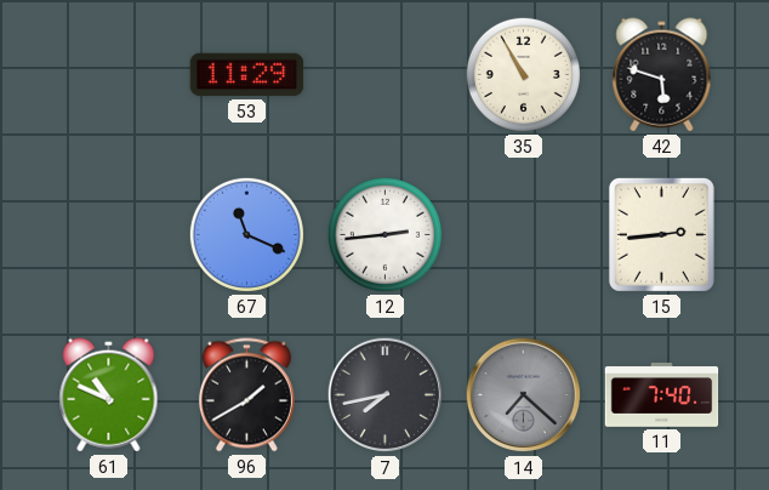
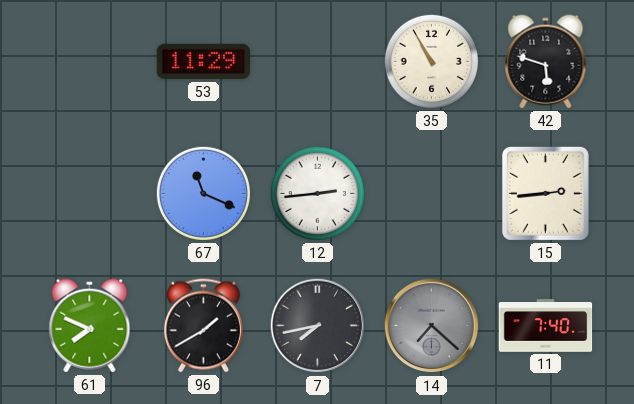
61: 10:49 -> 7:49
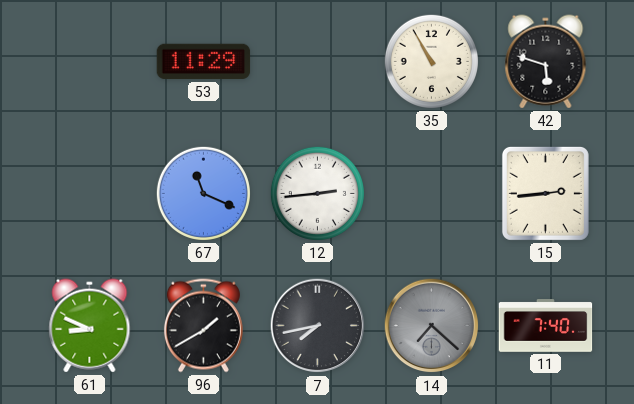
61: 7:49 -> 8:49
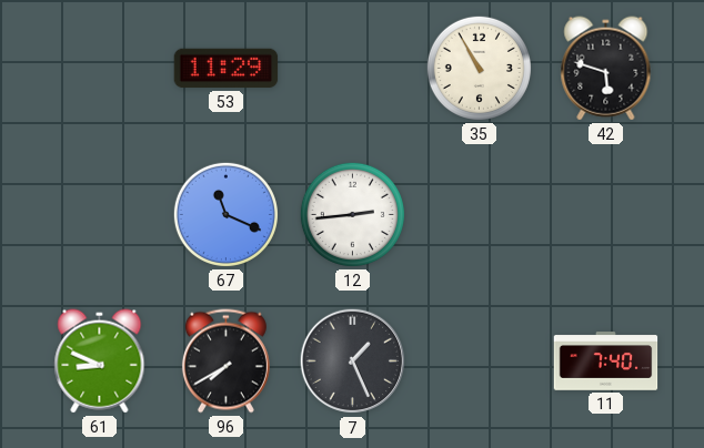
15: 2:44 -> none
96: 1:40 -> 7:40
7: 7:43 -> 1:26
14: 7:22 -> none
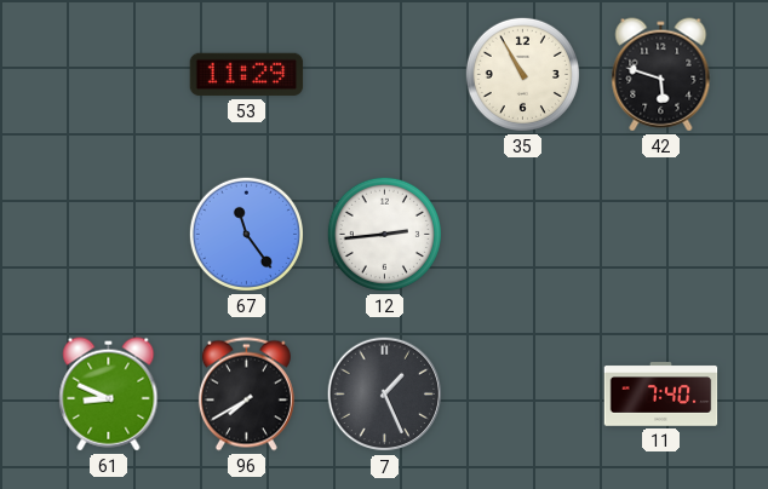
67: 11:19 -> 11:24
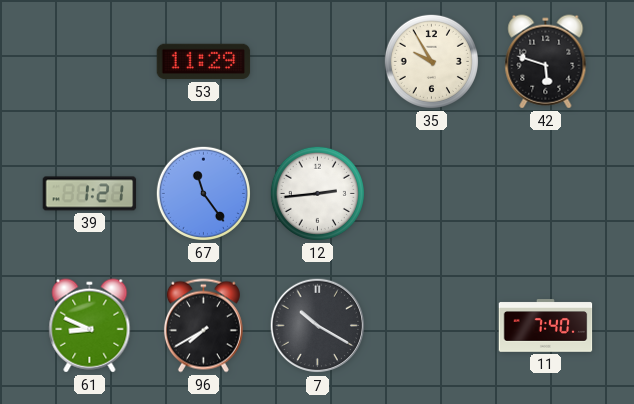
35: 10:55 -> 9:55
39: none -> 1:21
7: 1:26 -> 10:20
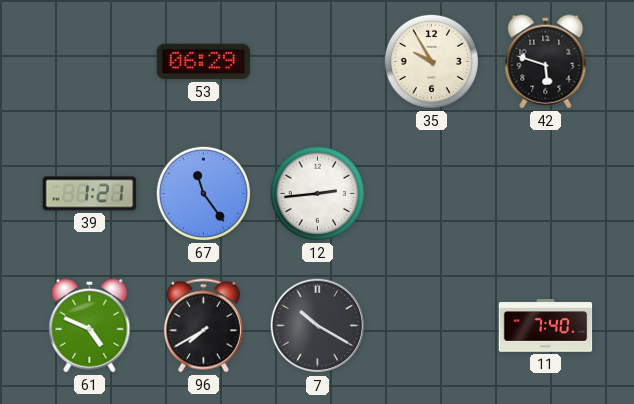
53: 11:29 -> 06:29
61: 8:49 -> 4:49
